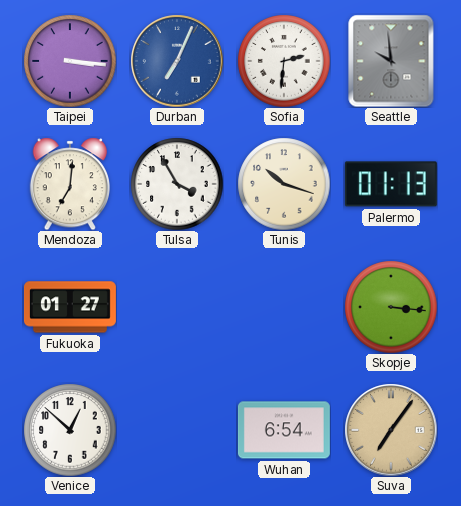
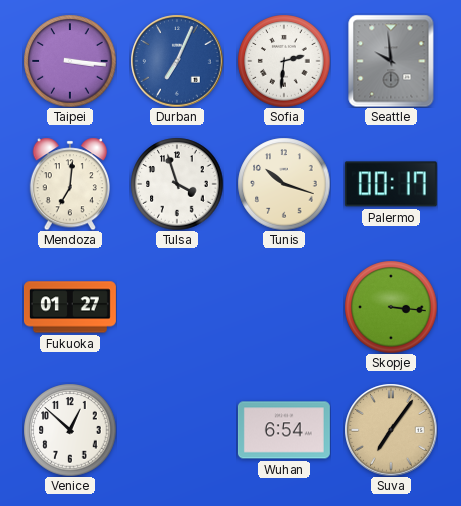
Tulsa: 3:55 -> 3:57
Palermo: 01:13 -> 00:17
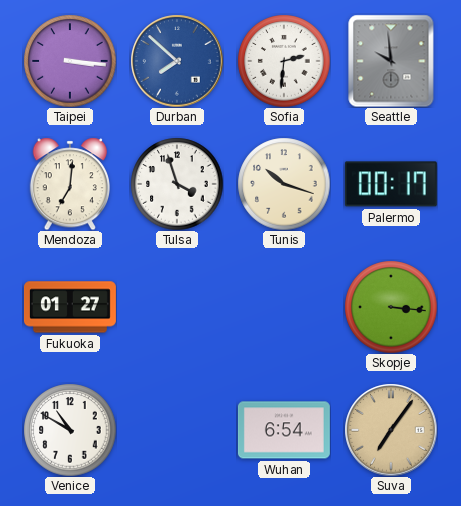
Durban: 7:04 -> 7:52
Venice: 12:52 -> 10:50
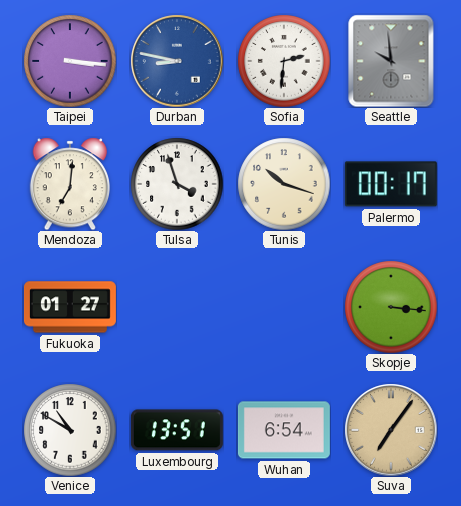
Durban: 7:52 -> 8:47
Luxembourg: none -> 13:51
